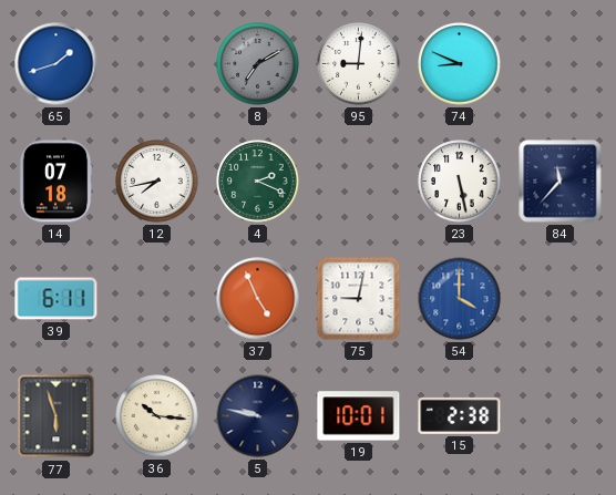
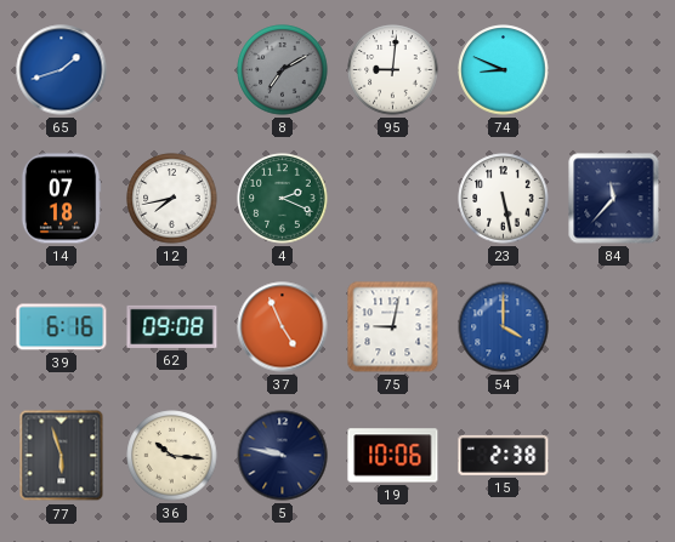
39: 6:11 -> 6:16
62: none -> 09:08
19: 10:01 -> 10:06
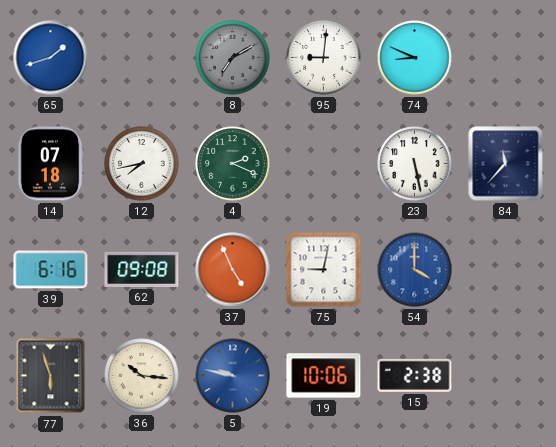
5 dial: navy -> blue
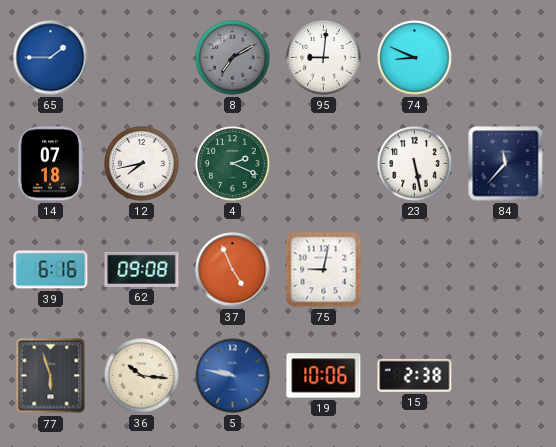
65: 1:42 -> 1:45
54: 4:00 -> none
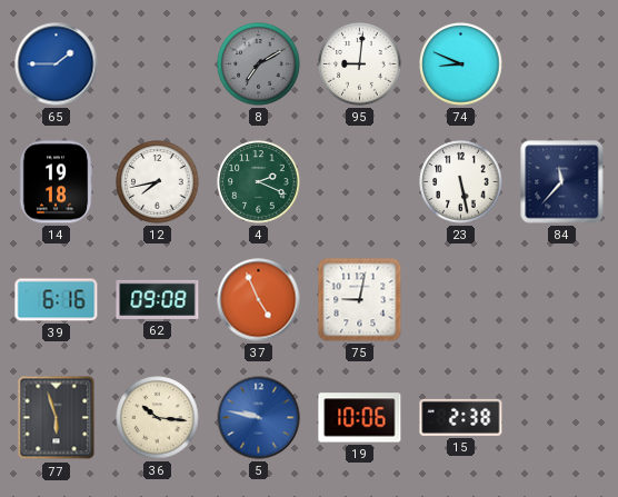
14: 07:18 -> 19:18
